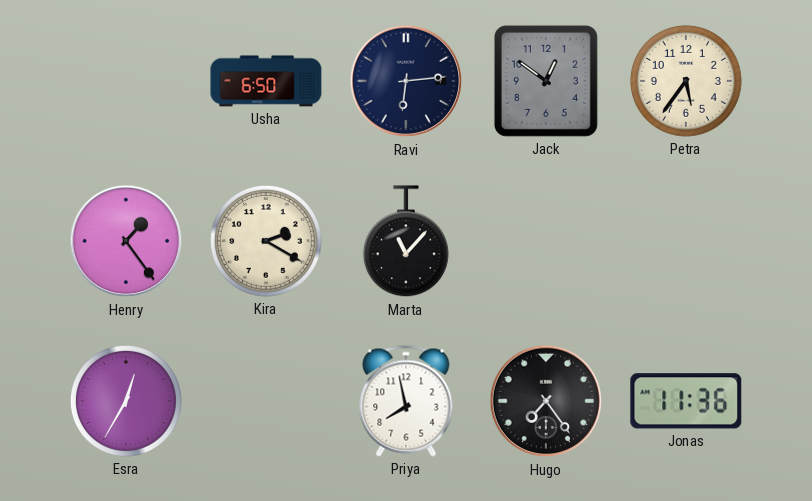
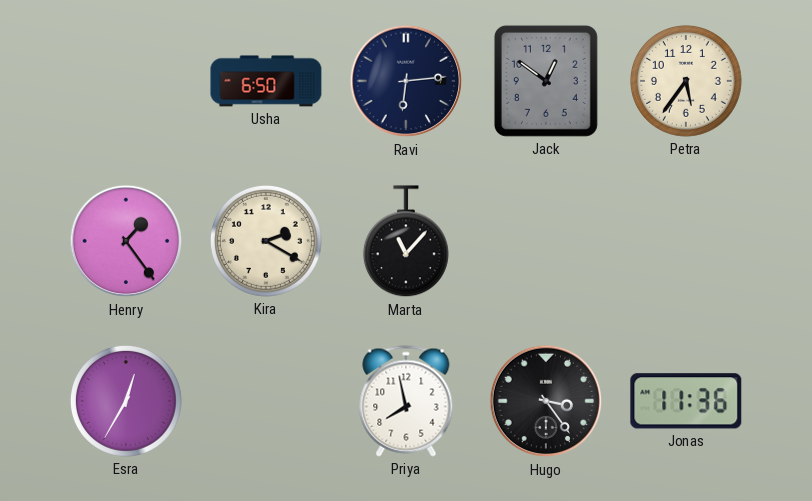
Hugo: 7:24 -> 3:24
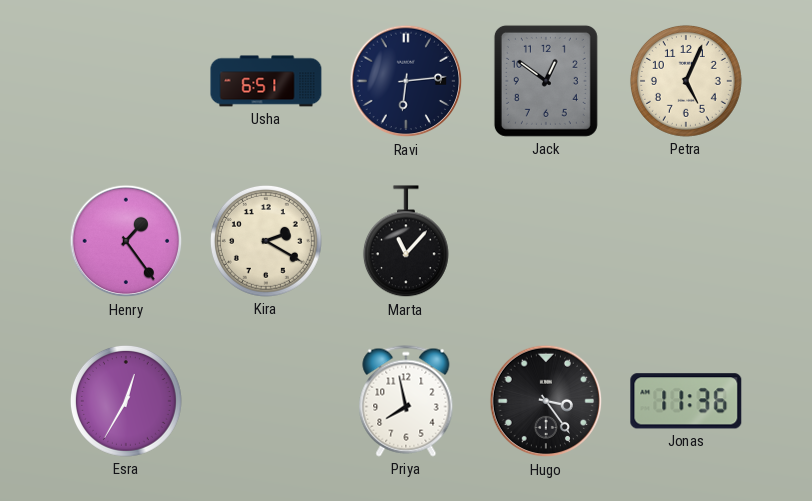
Usha: 6:50 -> 6:51
Petra: 5:36 -> 5:04
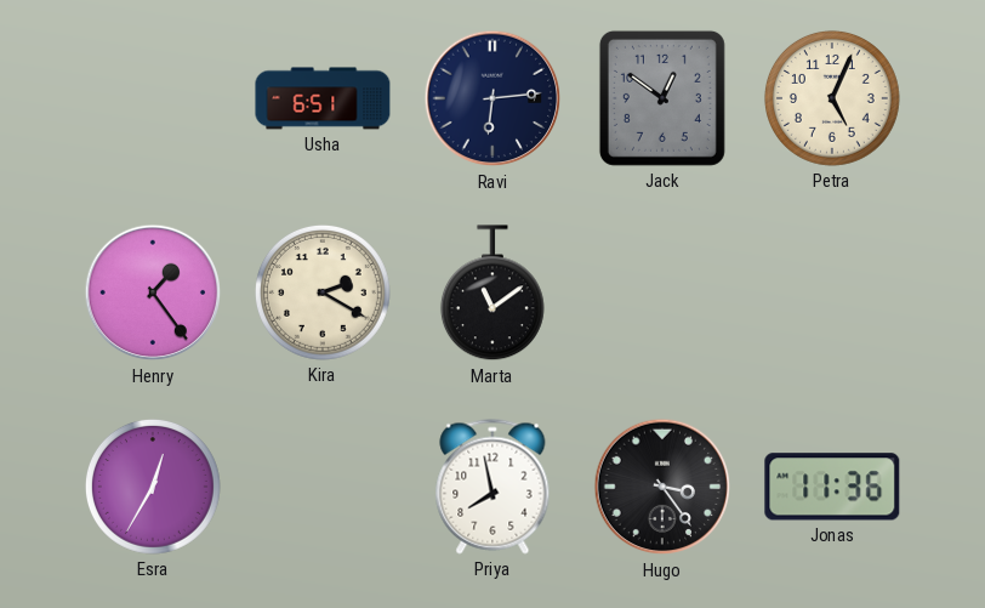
Marta: 11:07 -> 11:09
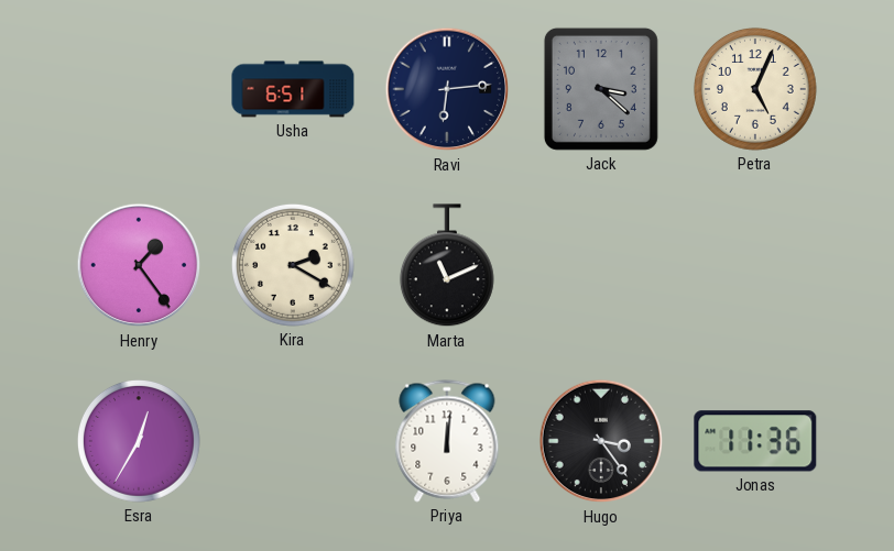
Jack: 12:51 -> 3:22
Marta: 11:09 -> 11:11
Priya: 7:58 -> 12:01
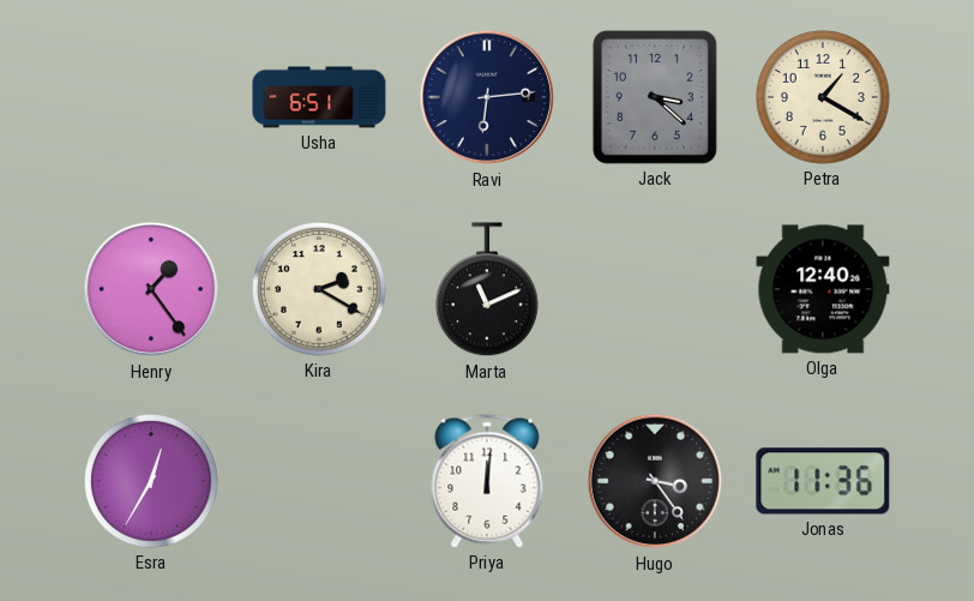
Petra: 5:04 -> 1:20
Olga: none -> 12:40
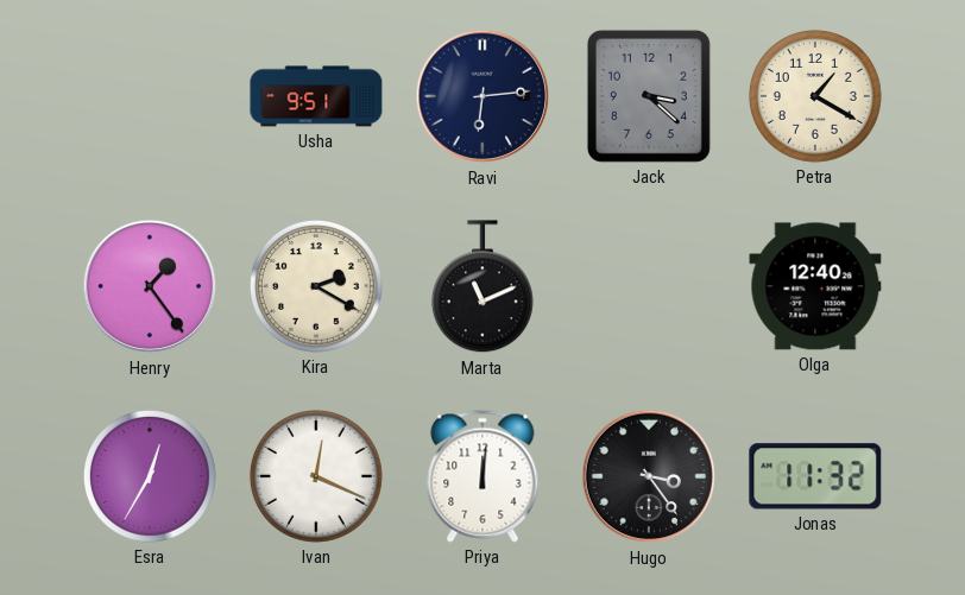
Usha: 6:51 -> 9:51
Ivan: none -> 12:19
Jonas: 11:36 -> 11:32
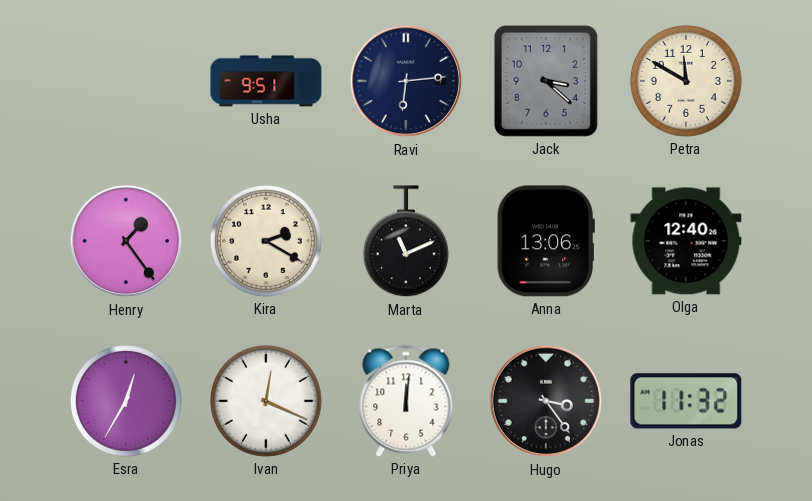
Petra: 1:20 -> 11:50
Anna: none -> 13:06
